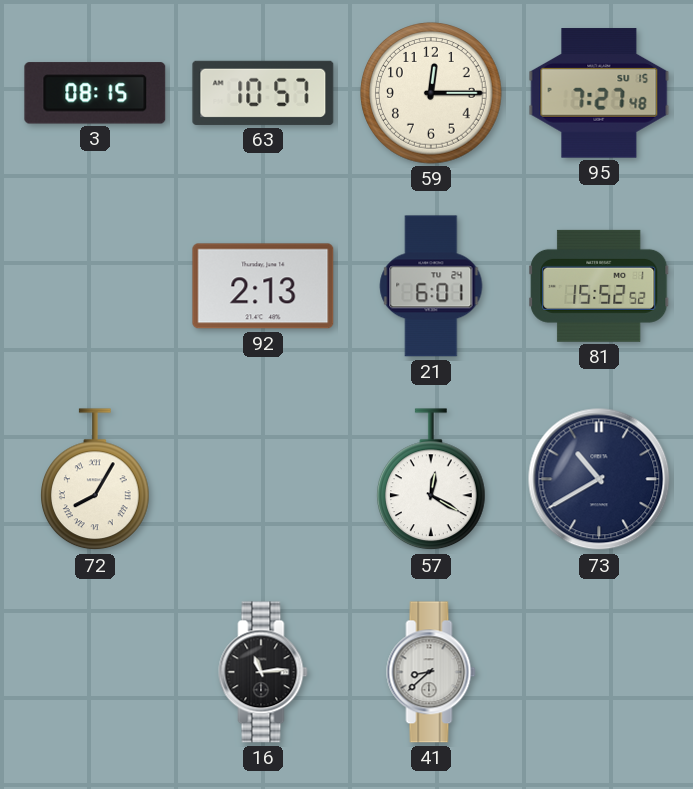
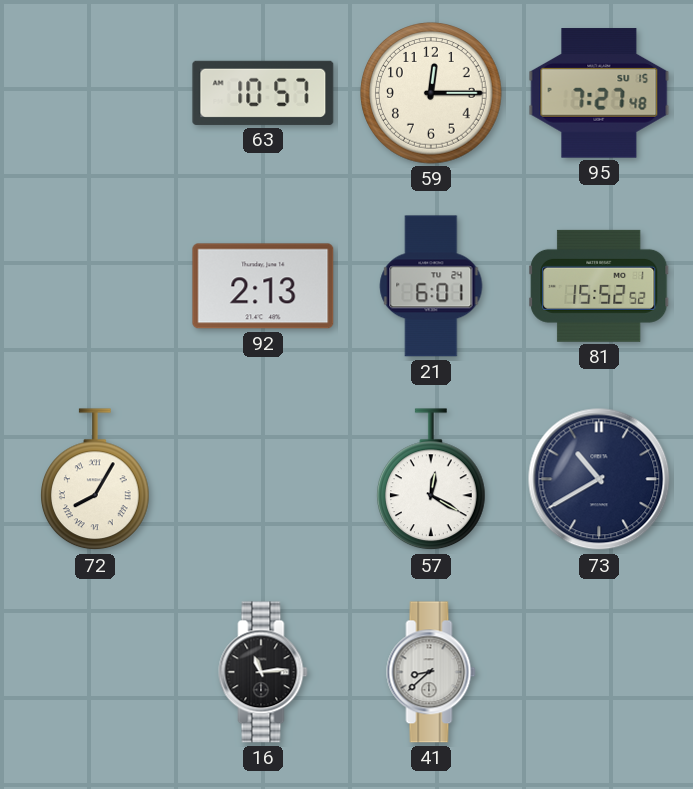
3: 08:15 -> none
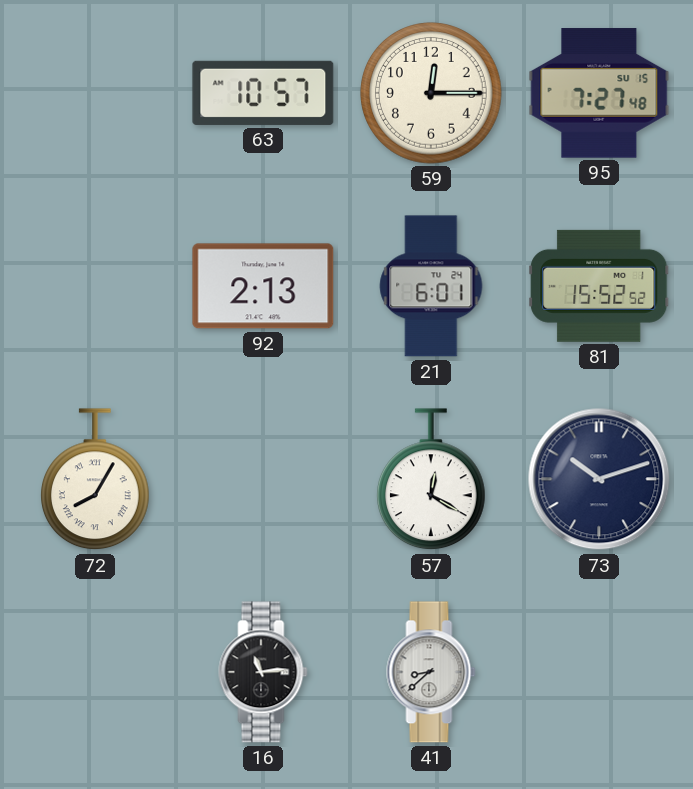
73: 10:40 -> 10:12
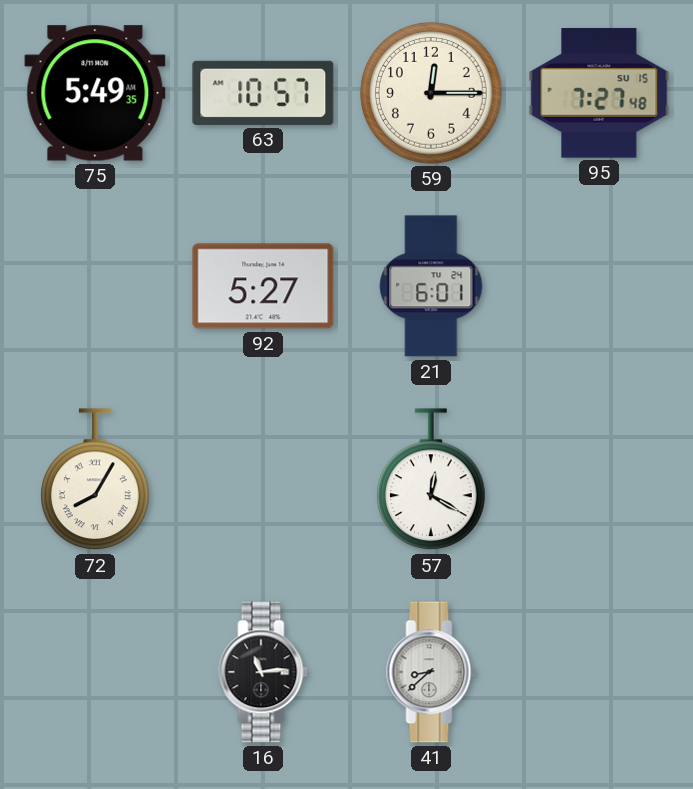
75: none -> 5:49
92: 2:13 -> 5:27
81: 15:52 -> none
73: 10:12 -> none
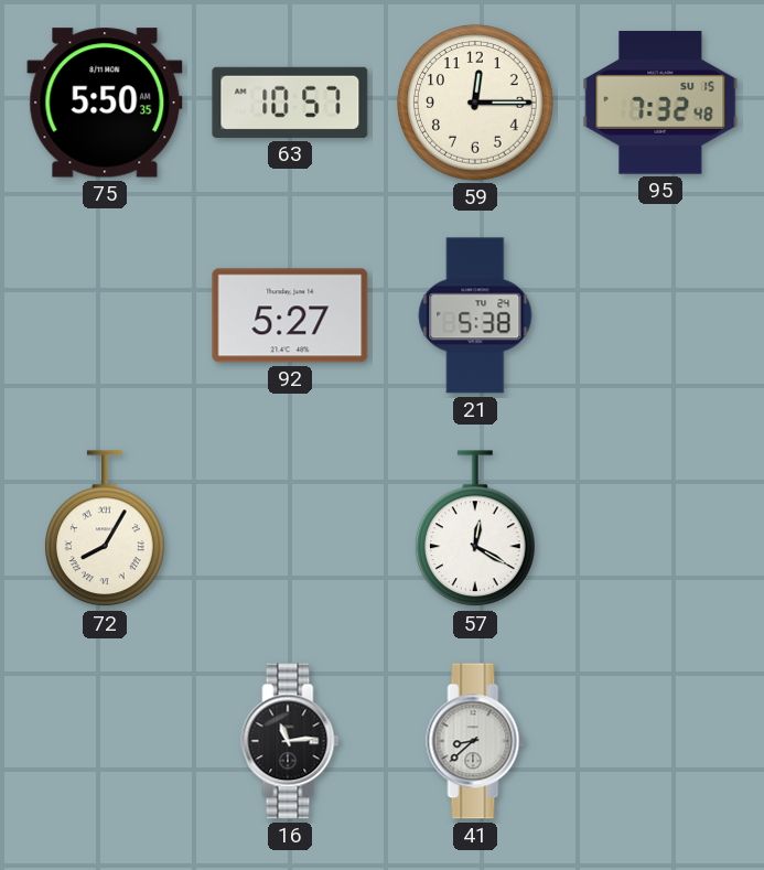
75: 5:49 -> 5:50
95: 7:27 -> 7:32
21: 6:01 -> 5:38
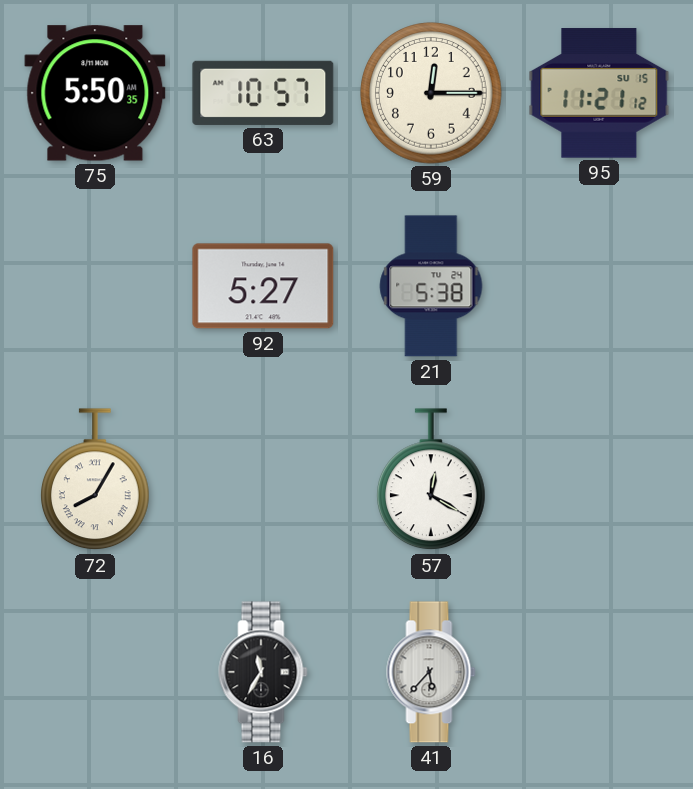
95: 7:32 -> 11:21
16: 11:14 -> 11:35
41: 8:38 -> 5:37
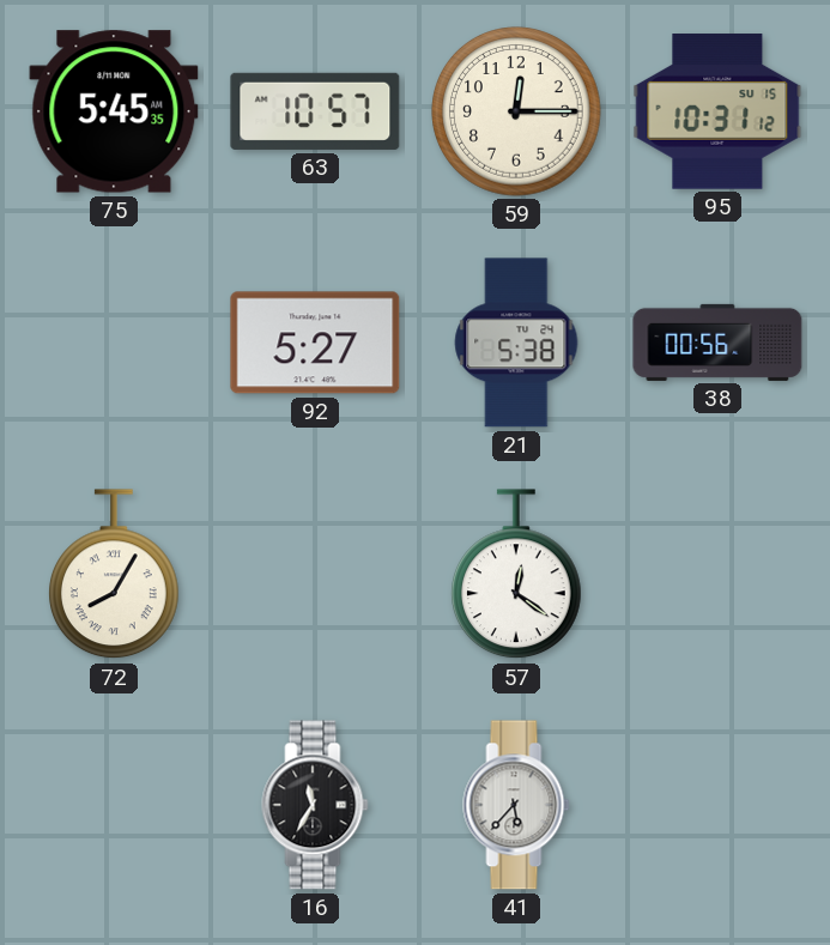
75: 5:50 -> 5:45
95: 11:21 -> 10:31
38: none -> 00:56
57: 12:20 -> 12:21
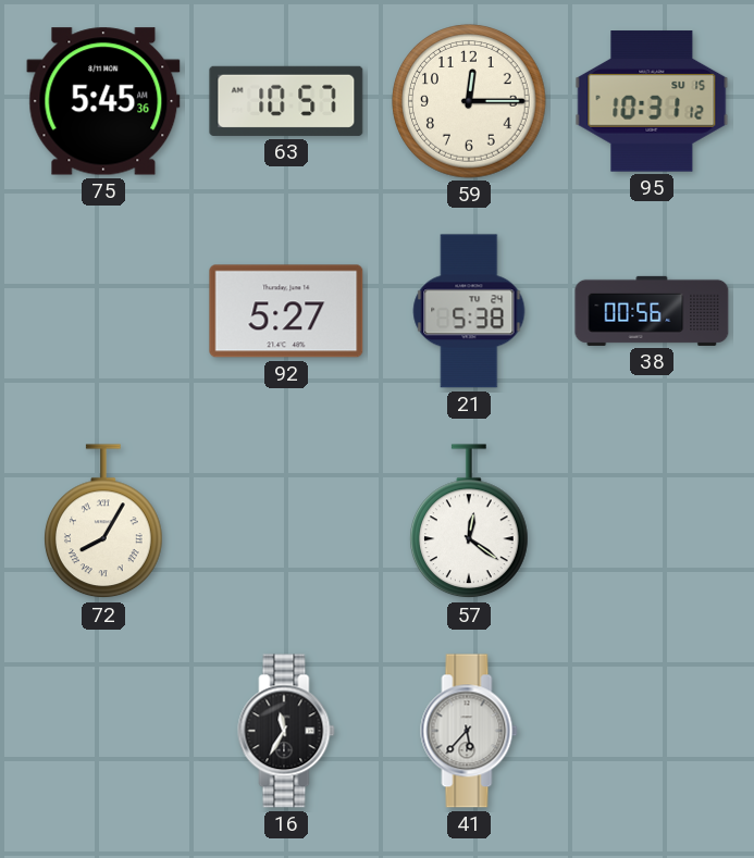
75: 5:45:35 -> 5:45:36
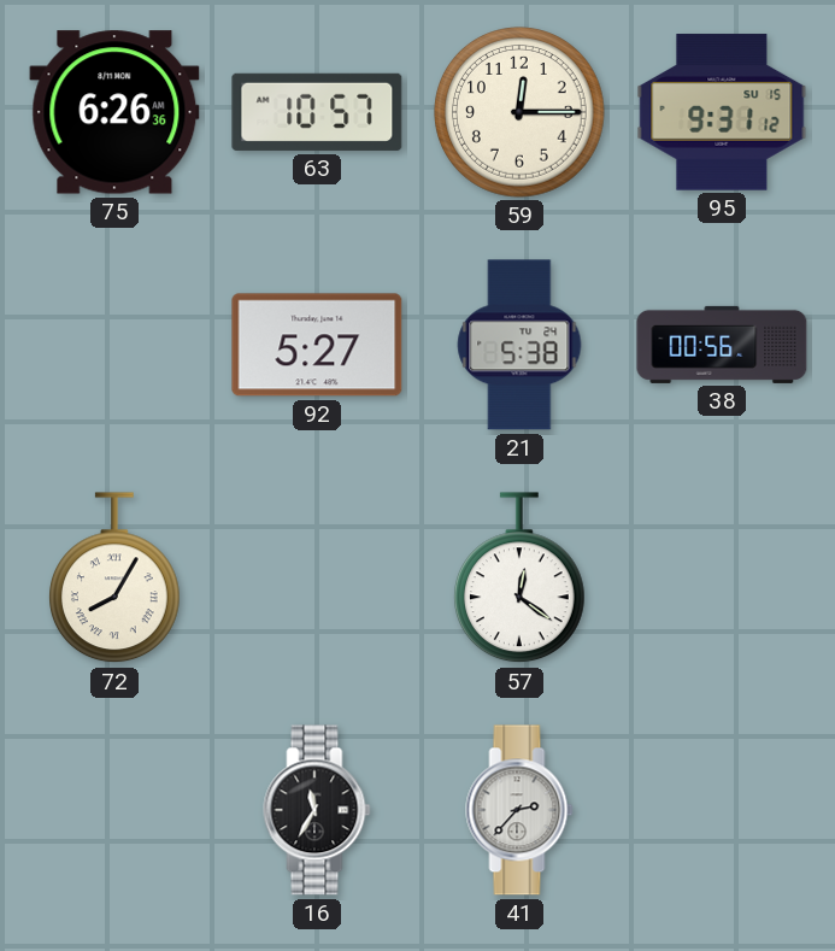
75: 5:45 -> 6:26
95: 10:31 -> 9:31
41: 5:37 -> 2:37
